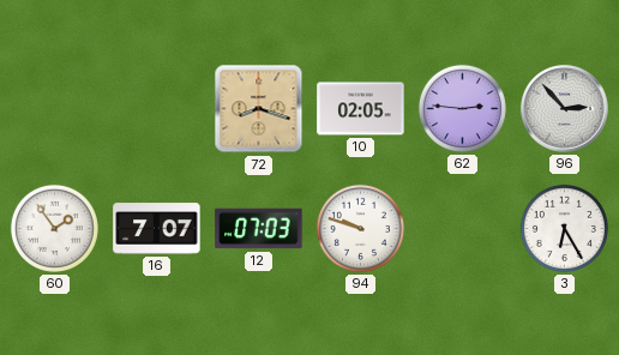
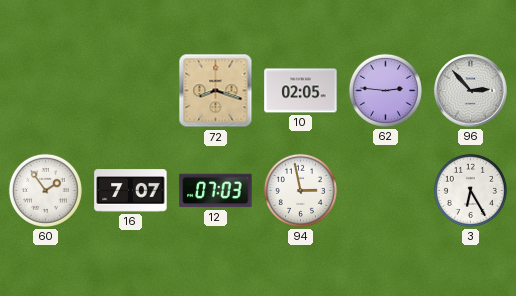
94: 9:48 -> 2:58
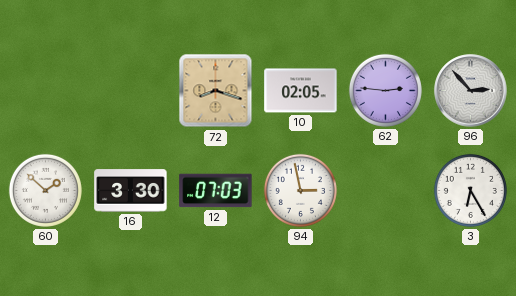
60: 1:54 -> 1:52
16: 7:07 -> 3:30
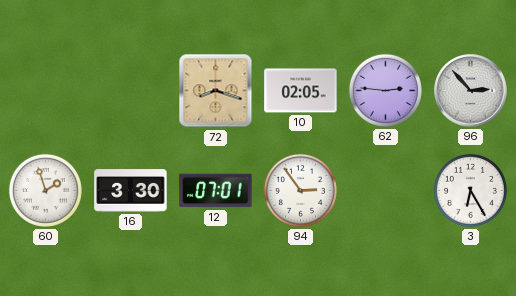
60: 1:52 -> 1:57
12: 07:03 -> 07:01
94: 2:58 -> 2:54
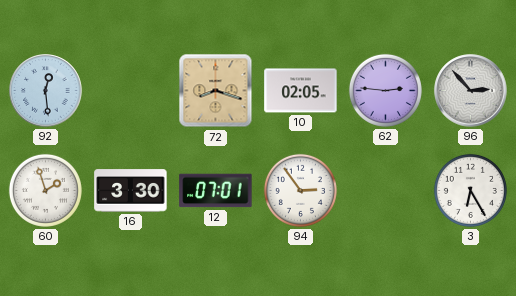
92: none -> 12:29
